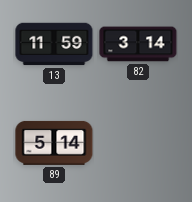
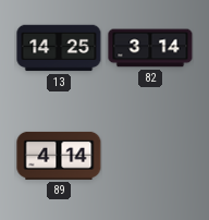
13: 11:59 -> 14:25
89: 5:14 -> 4:14
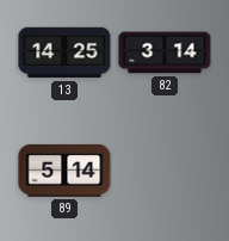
89: 4:14 -> 5:14
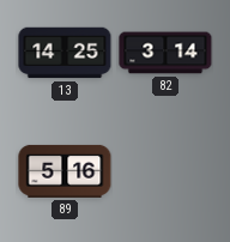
89: 5:14 -> 5:16
